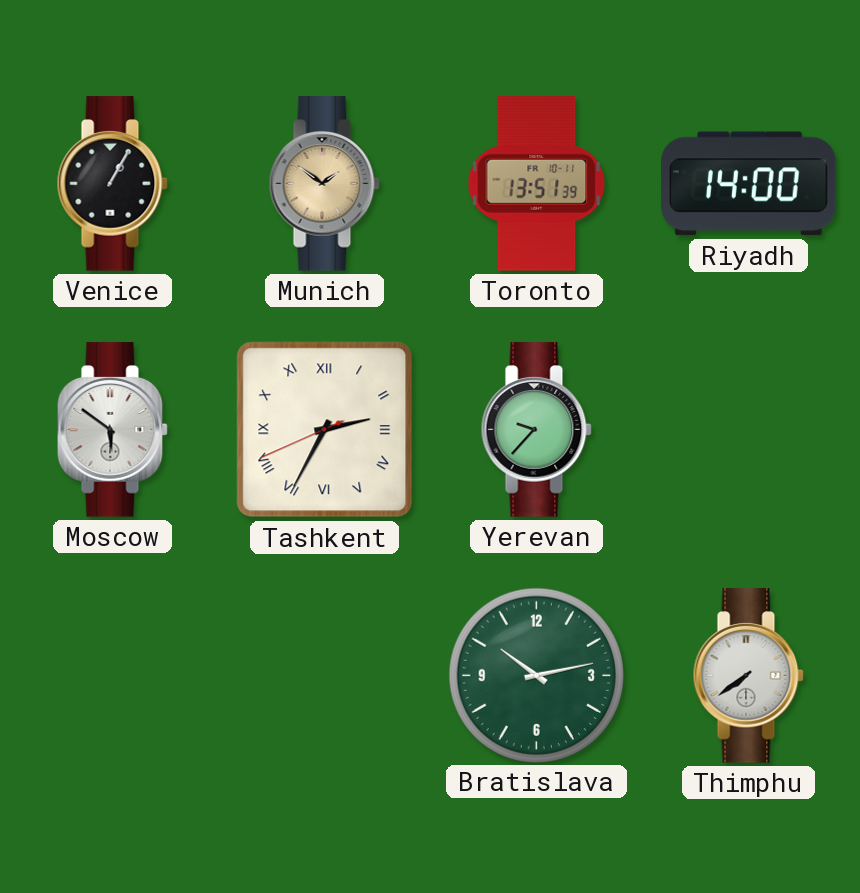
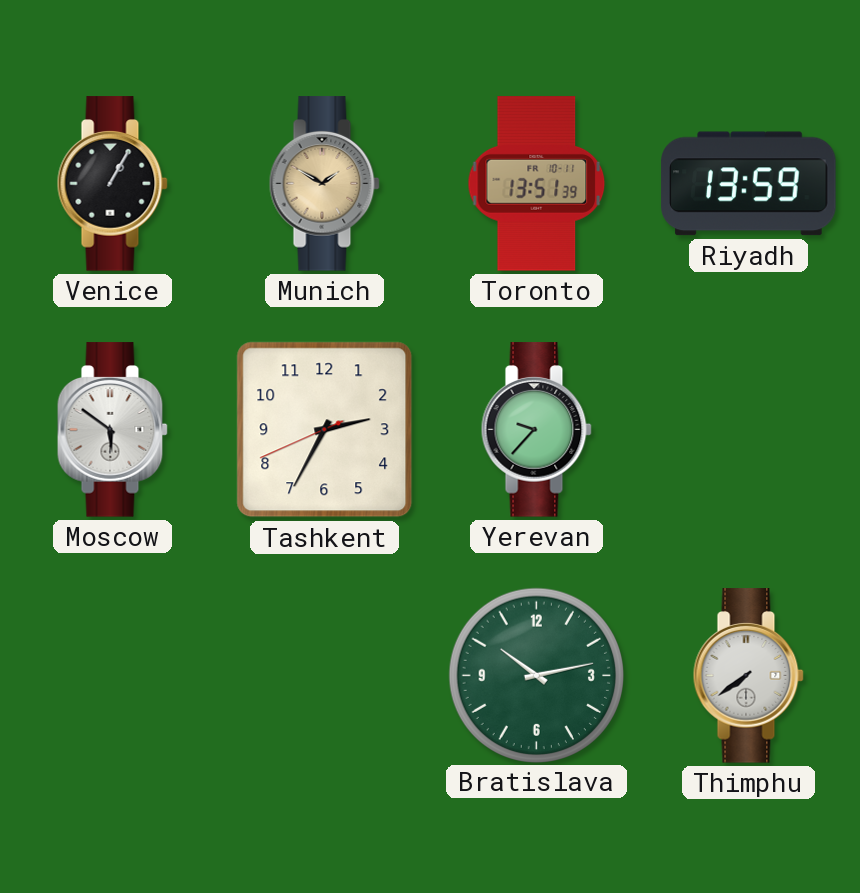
Munich: 1:51 -> 1:50
Riyadh: 14:00 -> 13:59
Tashkent numerals: Roman -> Arabic
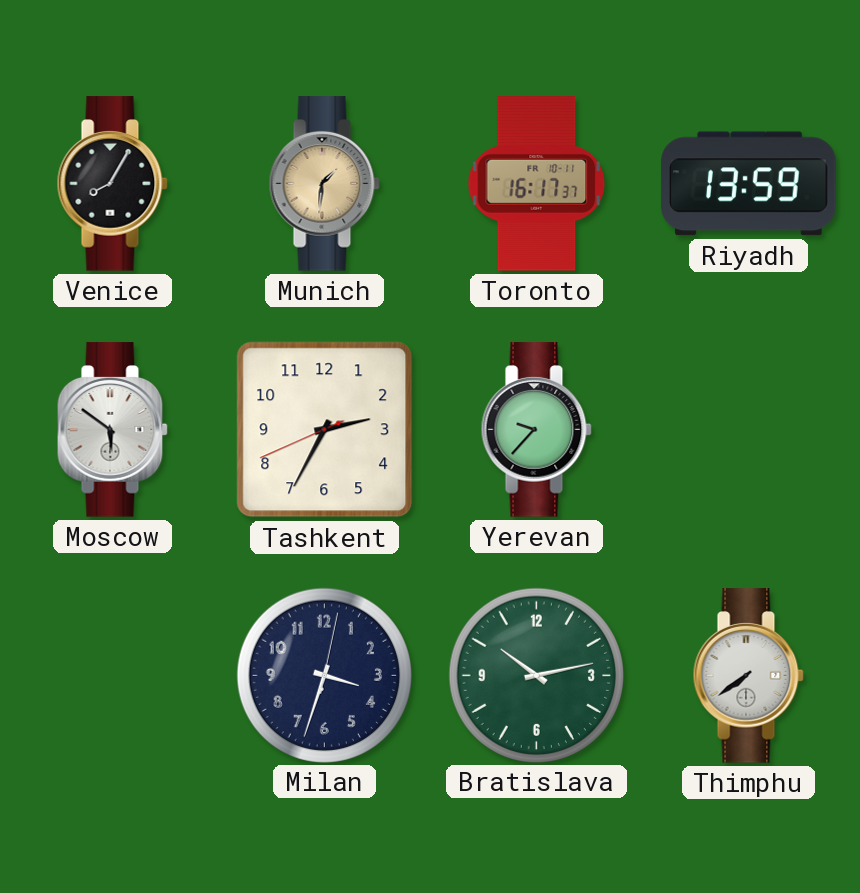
Venice: 1:05 -> 8:05
Munich: 1:50 -> 1:31
Toronto: 13:51 -> 16:17
Milan: none -> 3:33
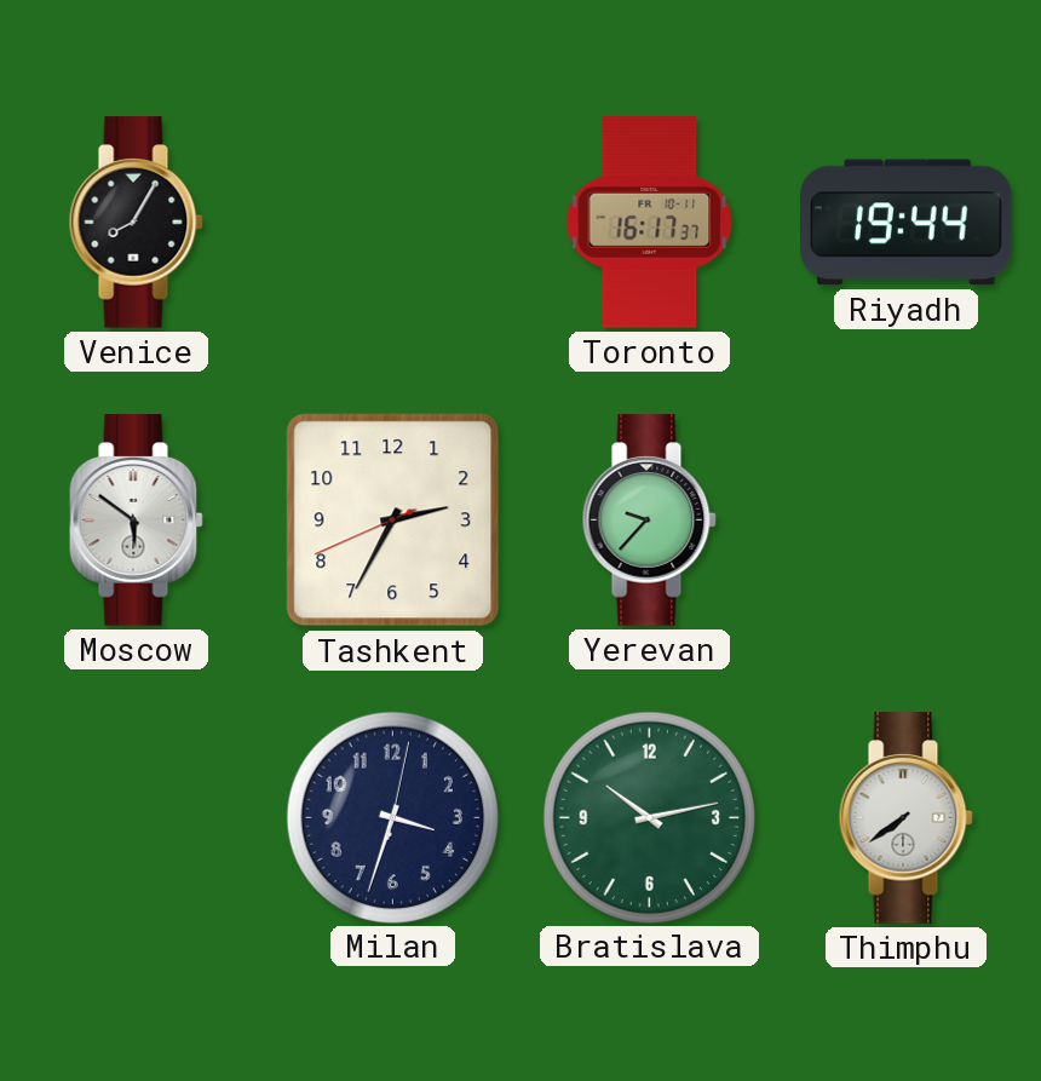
Munich: 1:31 -> none
Riyadh: 13:59 -> 19:44
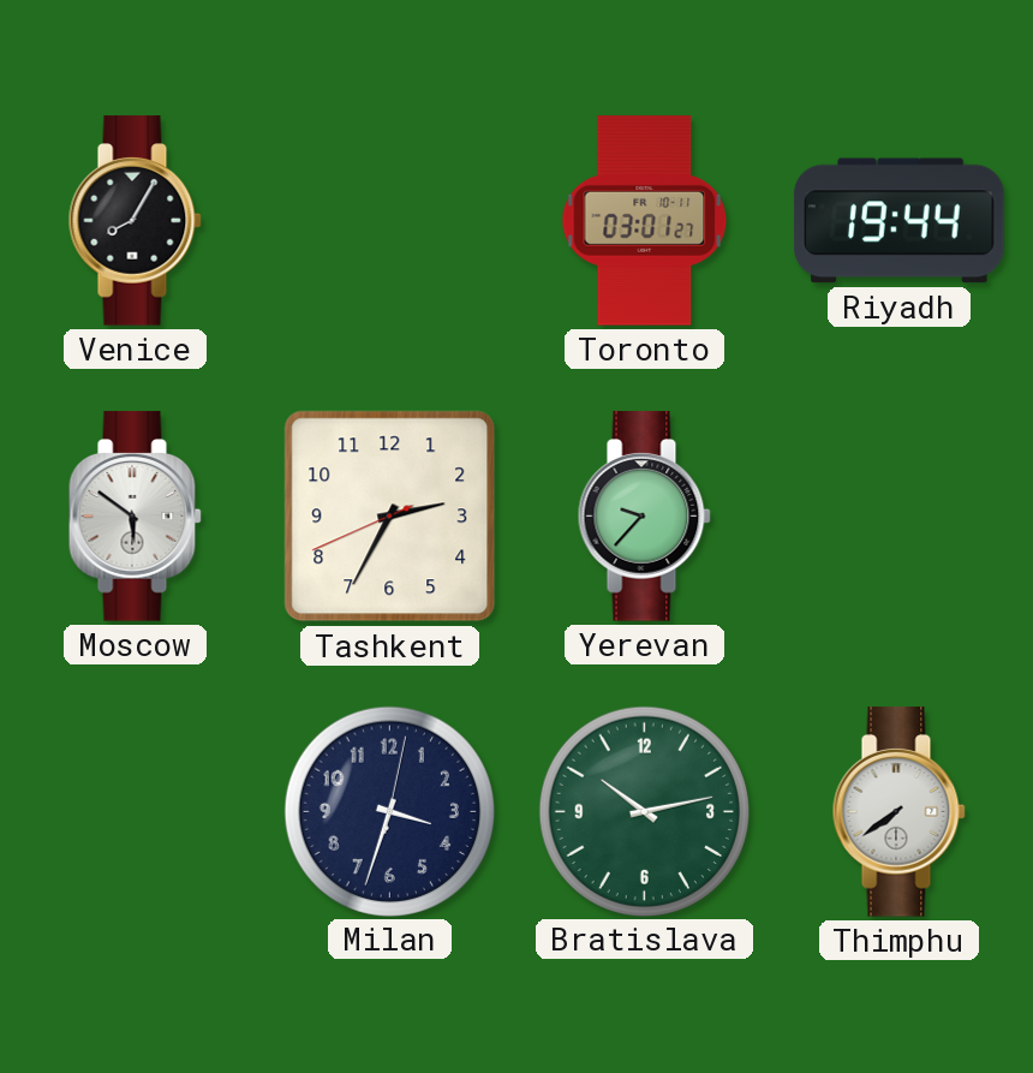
Toronto: 16:17 -> 03:01
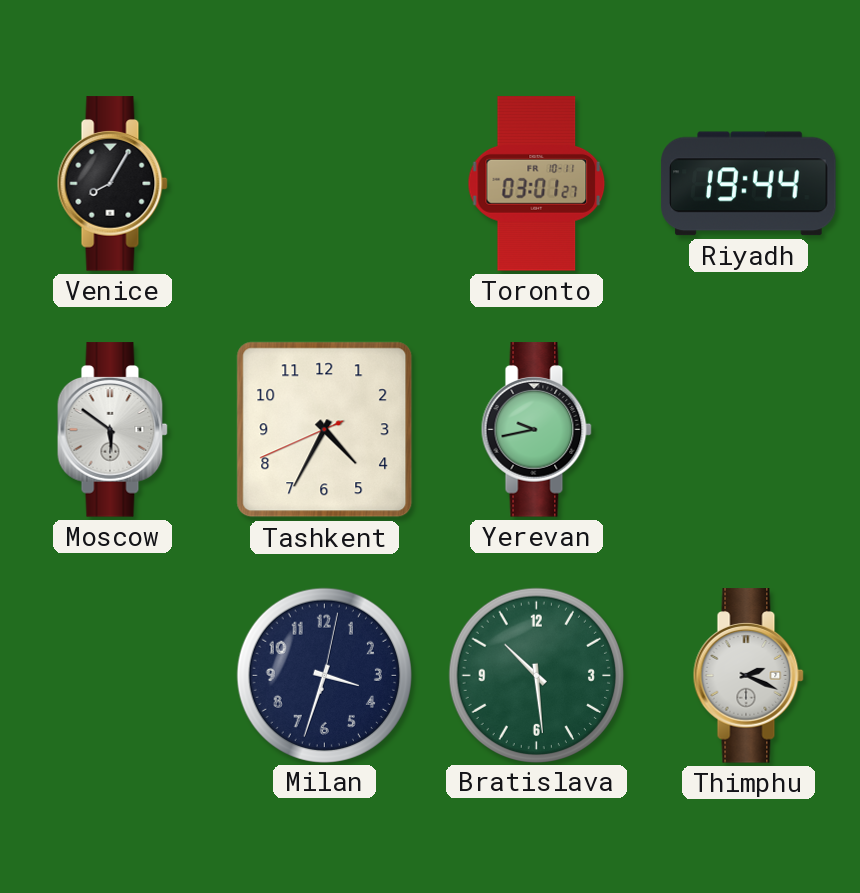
Tashkent: 2:34 -> 4:34
Yerevan: 9:37 -> 9:43
Bratislava: 10:13 -> 10:29
Thimphu: 7:39 -> 2:19
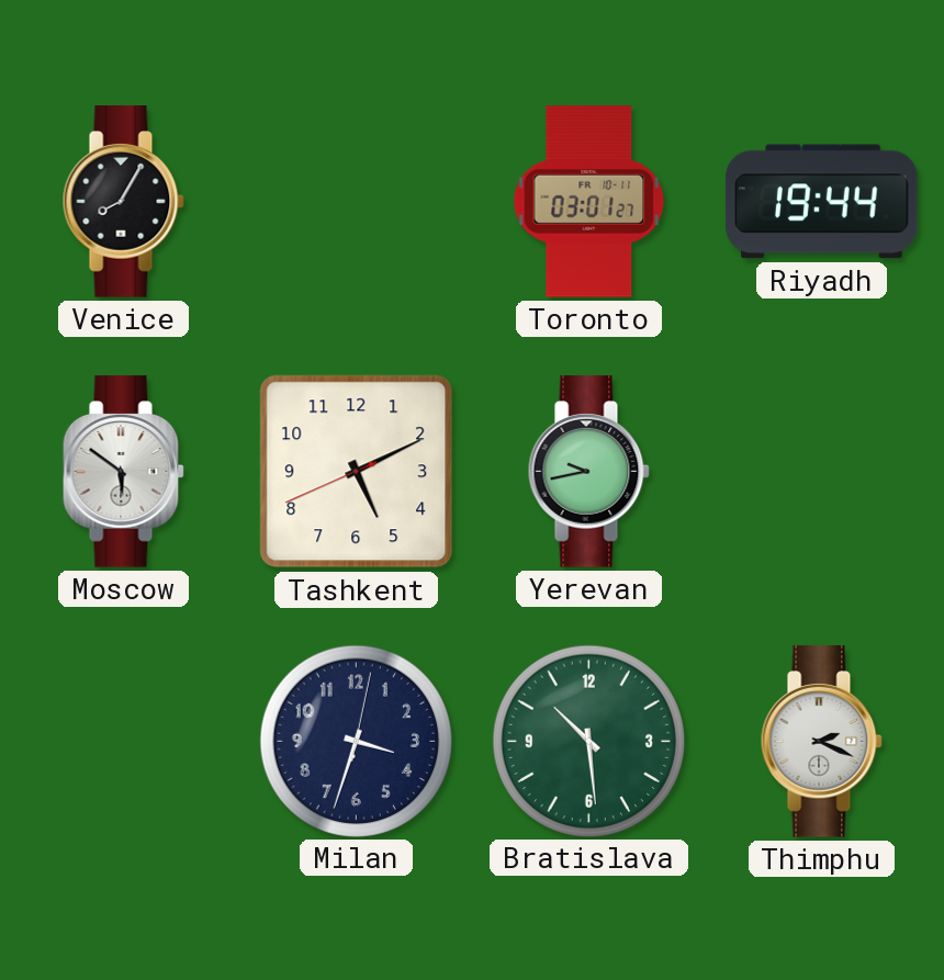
Tashkent: 4:34 -> 5:10
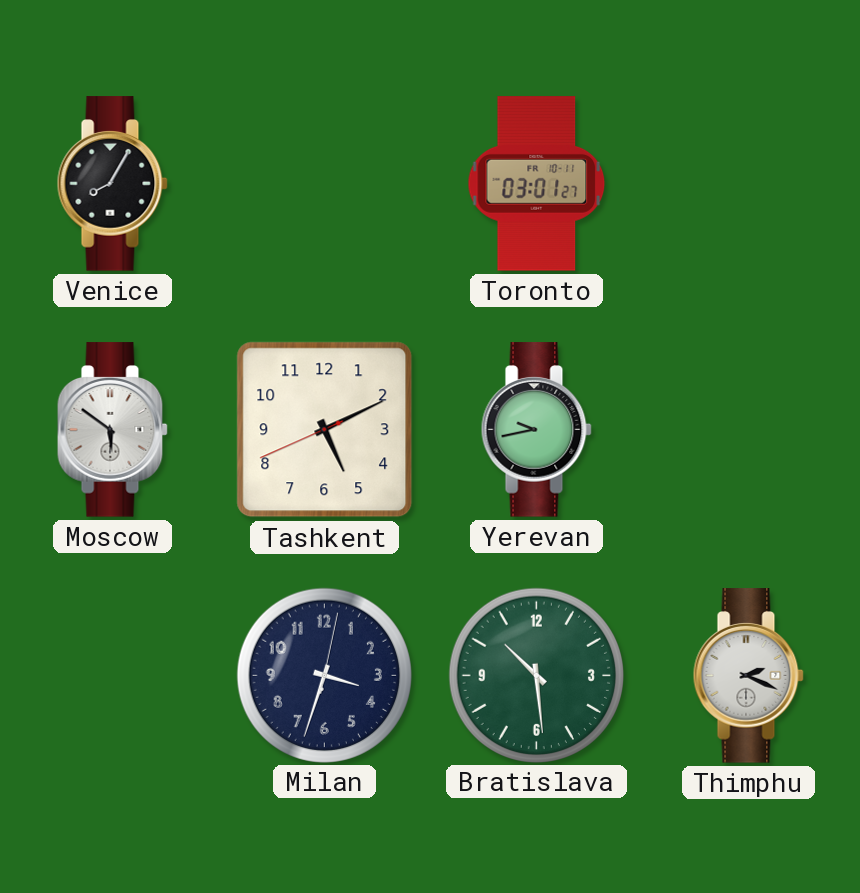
Riyadh: 19:44 -> none
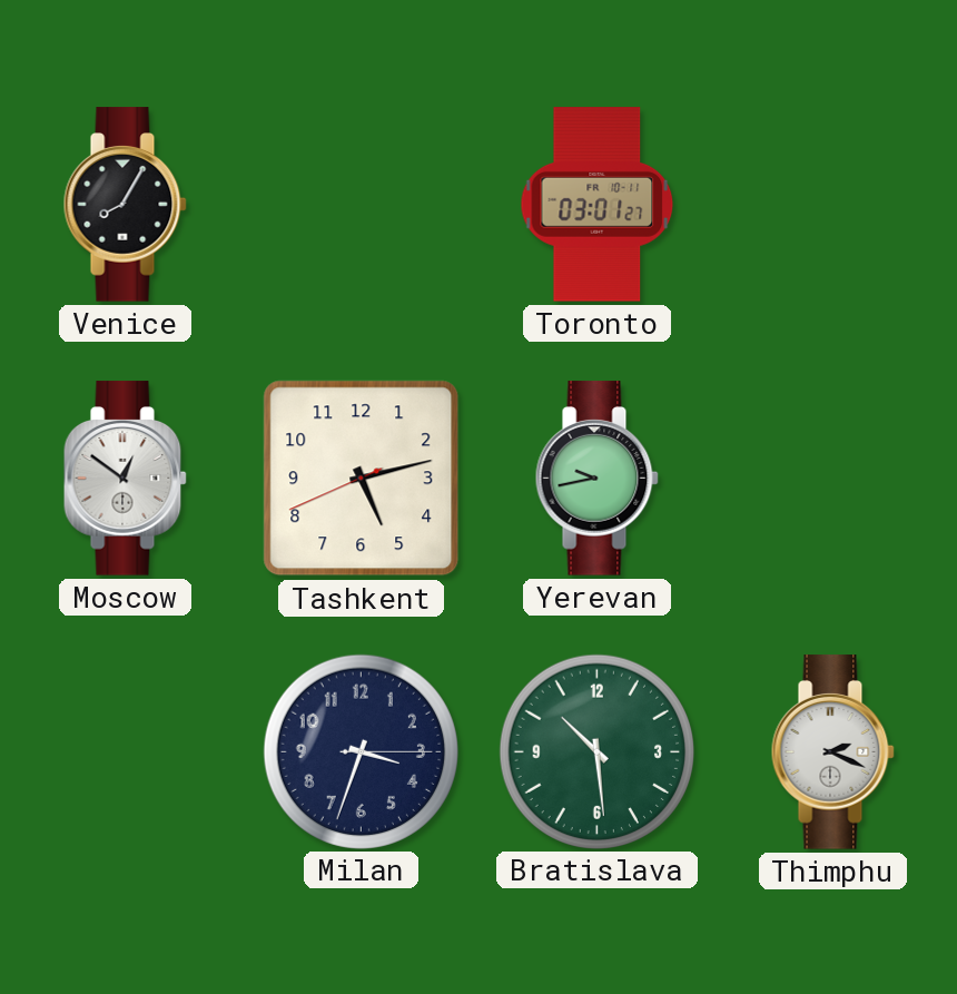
Moscow: 5:51 -> 12:51
Tashkent: 5:10 -> 5:12
Milan: 3:33:02 -> 3:33:15
